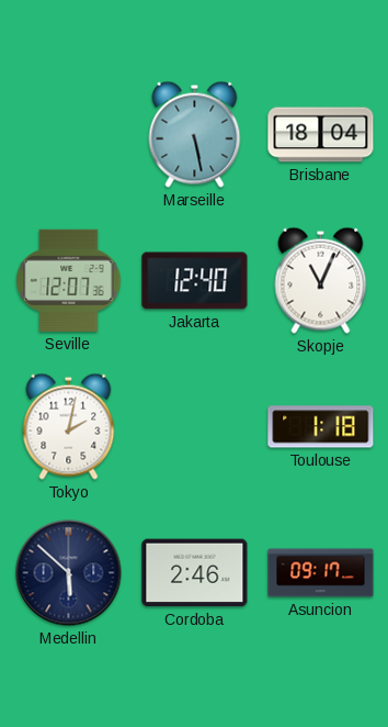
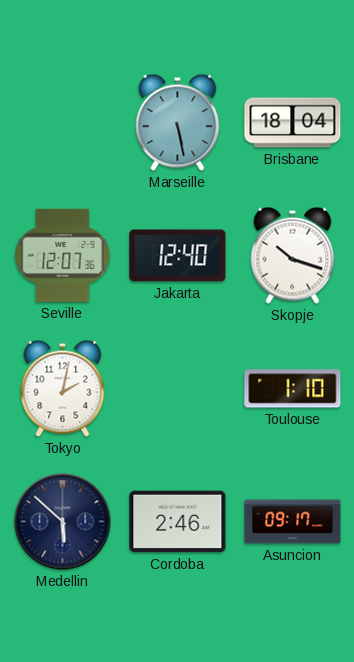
Skopje: 11:04 -> 10:18
Toulouse: 1:18 -> 1:10
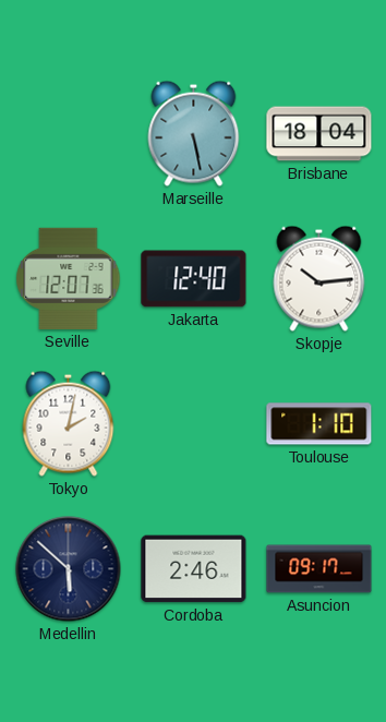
Skopje: 10:18 -> 10:14
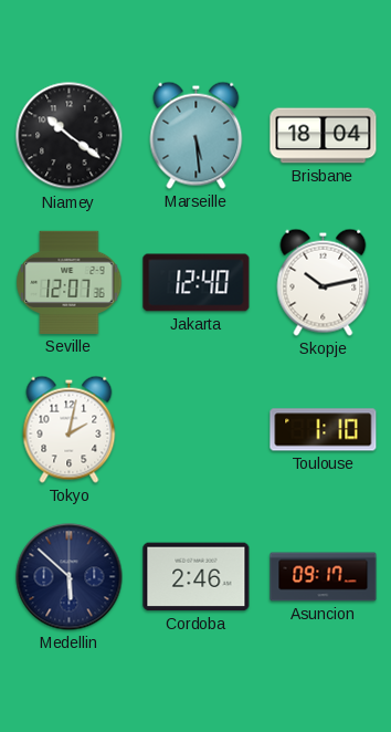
Niamey: none -> 10:21
Marseille: 5:28 -> 5:29
Skopje: 10:14 -> 10:13
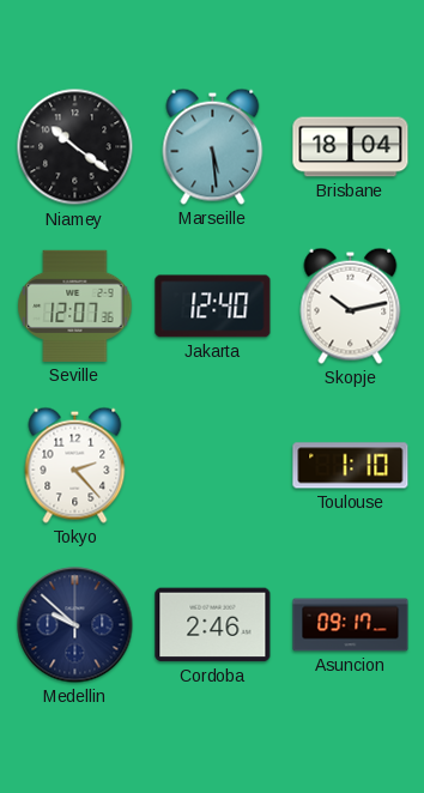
Tokyo: 2:02 -> 2:23
Medellin: 5:52 -> 9:52
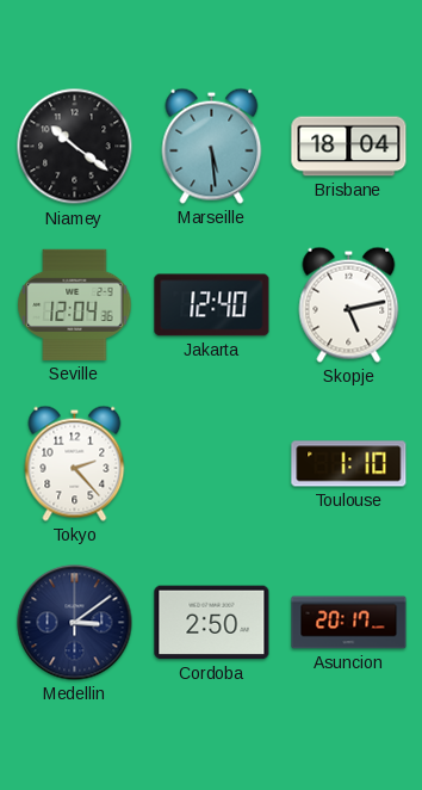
Seville: 12:07 -> 12:04
Skopje: 10:13 -> 5:13
Medellin: 9:52 -> 3:09
Cordoba: 2:46 -> 2:50
Asuncion: 09:17 -> 20:17
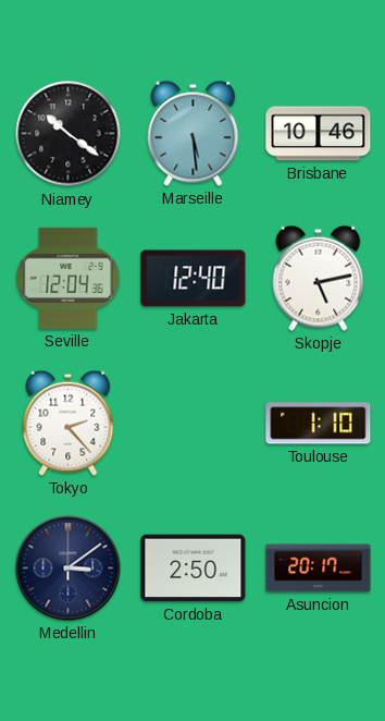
Brisbane: 18:04 -> 10:46
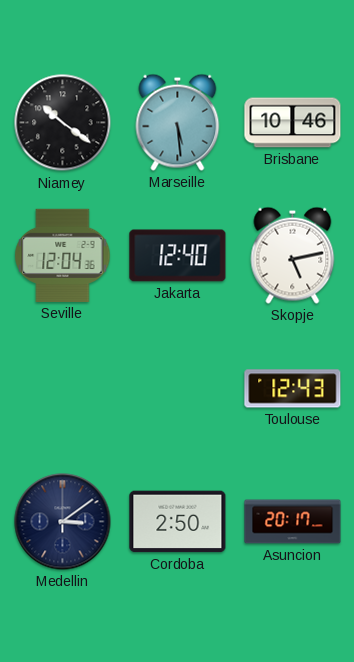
Tokyo: 2:23 -> none
Toulouse: 1:10 -> 12:43
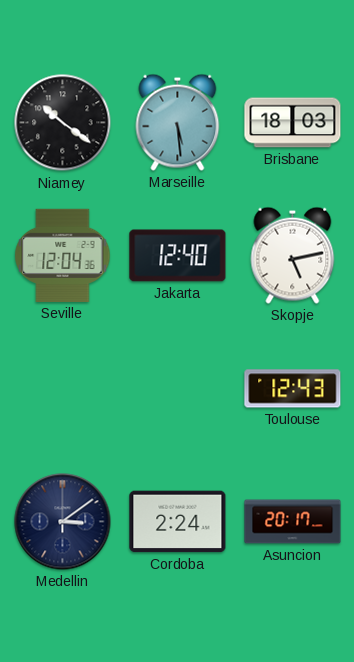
Brisbane: 10:46 -> 18:03
Cordoba: 2:50 -> 2:24
